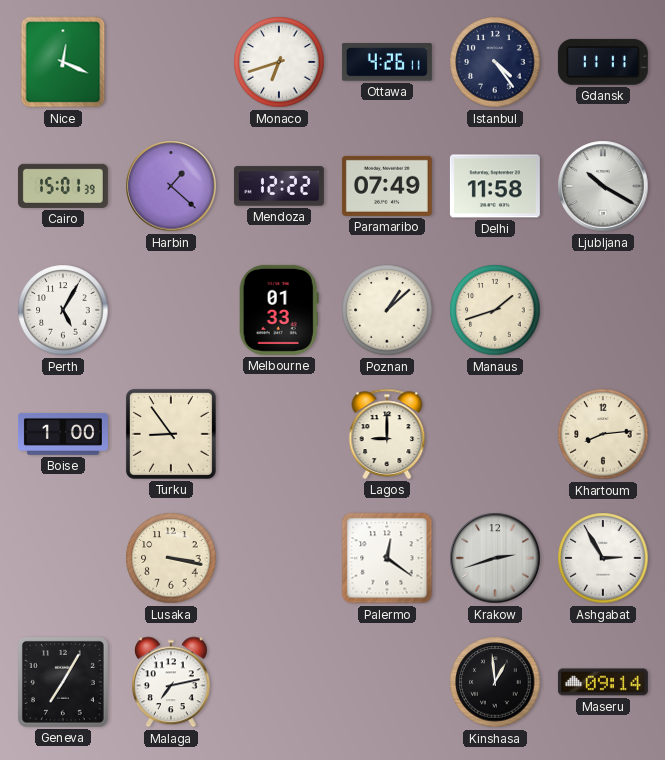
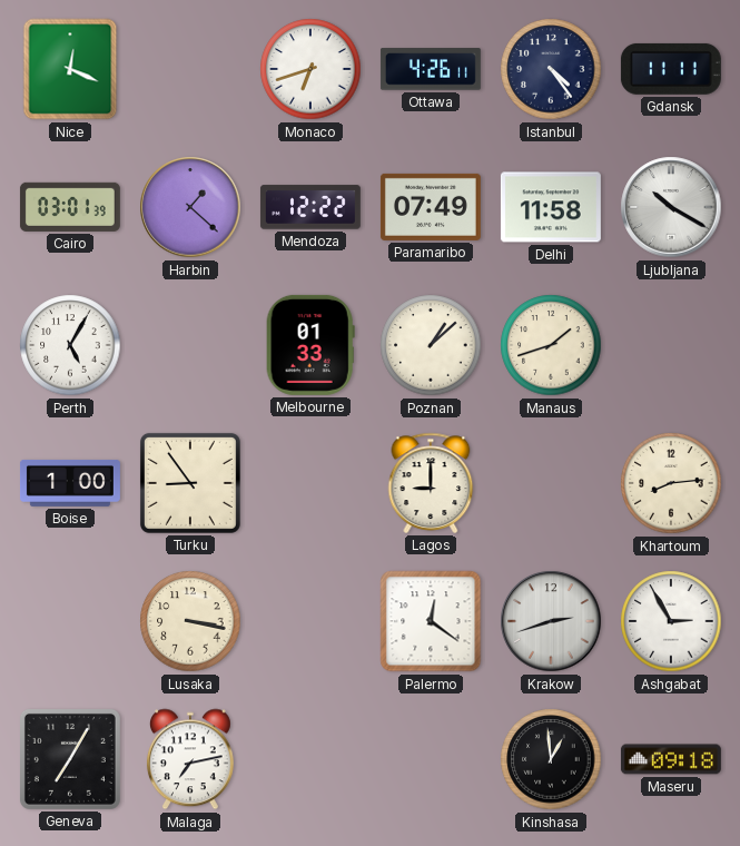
Cairo: 15:01 -> 03:01
Maseru: 09:14 -> 09:18
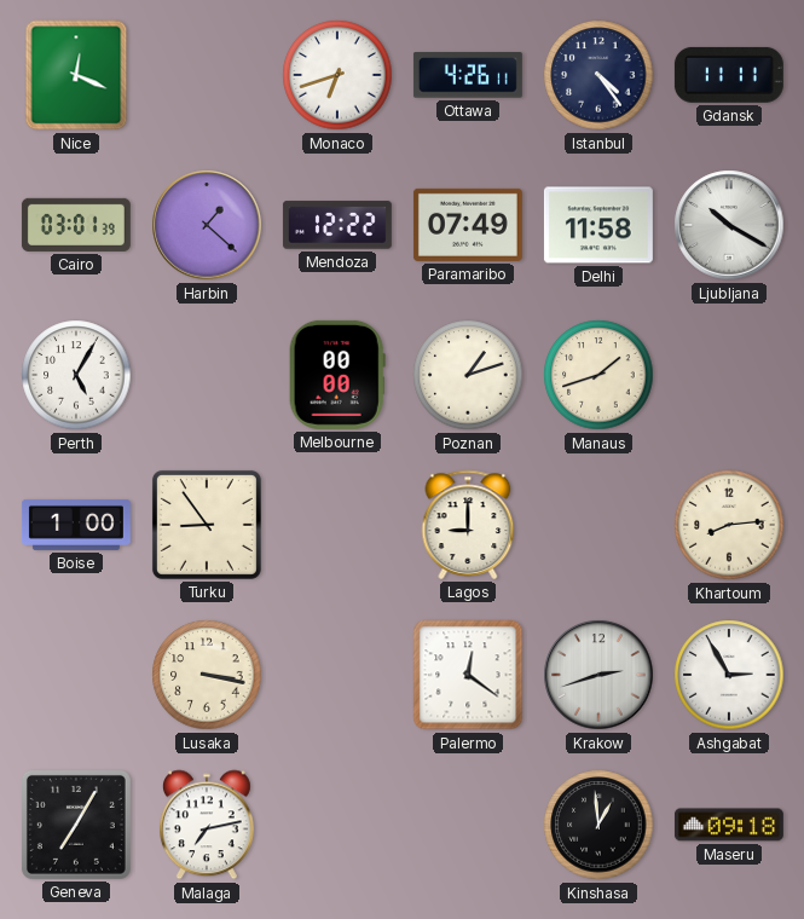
Melbourne: 01:33 -> 00:00
Poznan: 1:08 -> 1:12
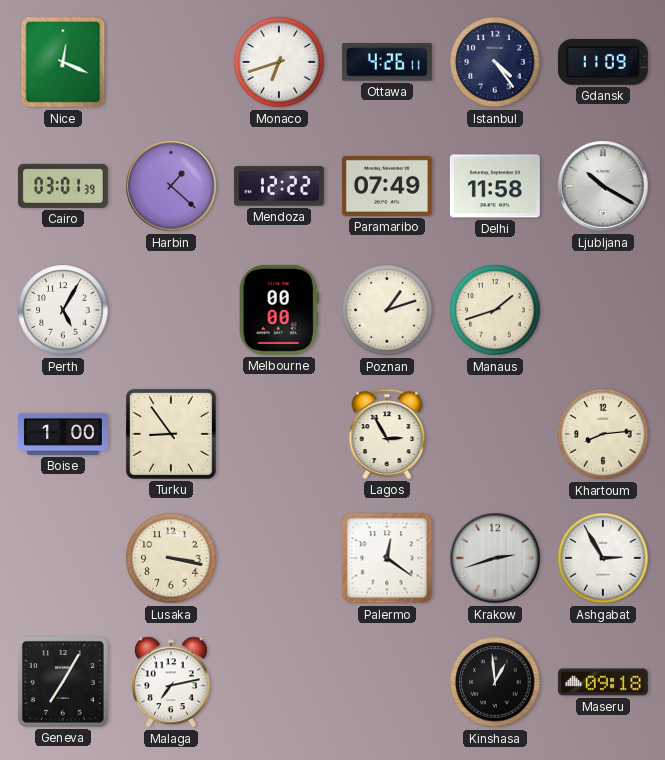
Gdansk: 11:11 -> 11:09
Lagos: 9:00 -> 2:55
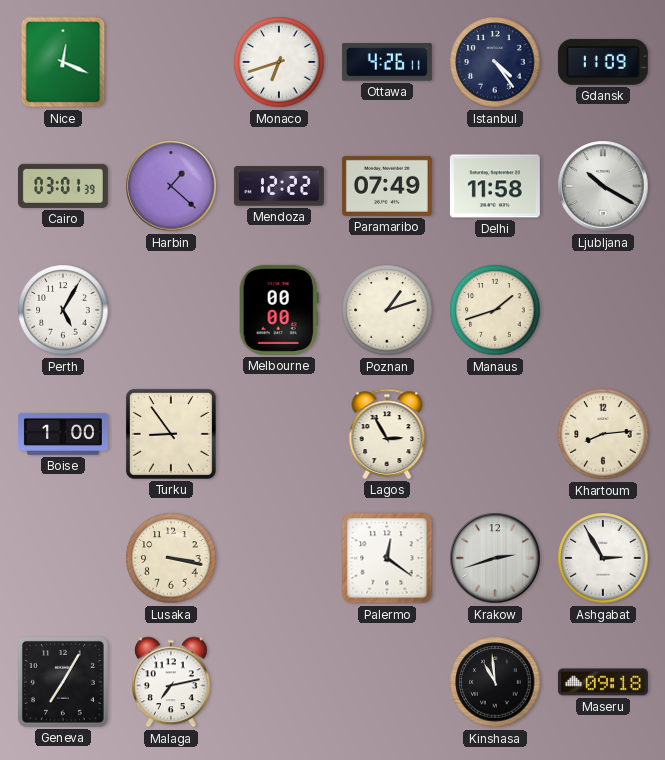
Kinshasa: 12:59 -> 10:59
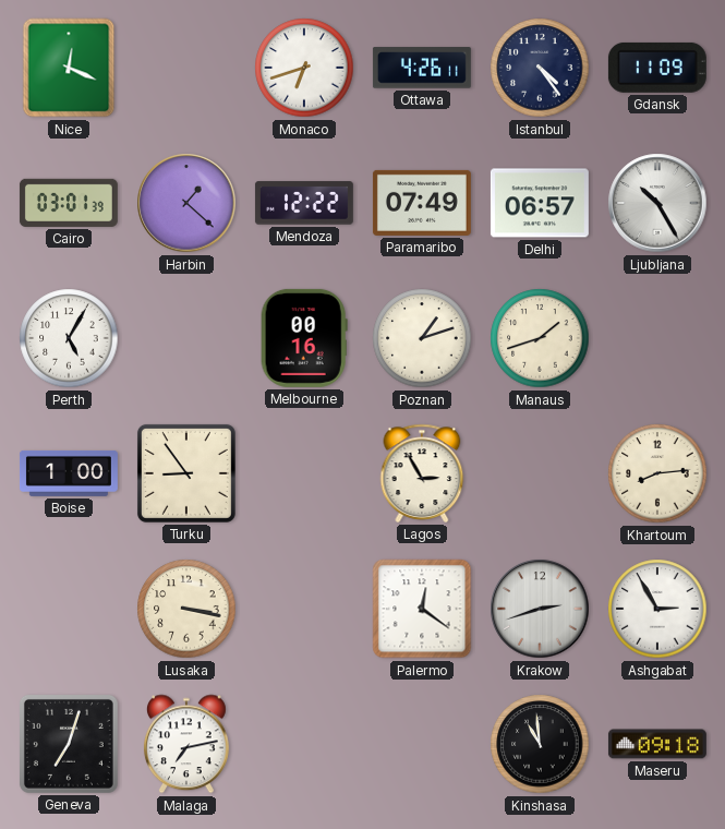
Delhi: 11:58 -> 06:57
Ljubljana: 10:20 -> 10:25
Melbourne: 00:00 -> 00:16
Geneva: 7:05 -> 7:03
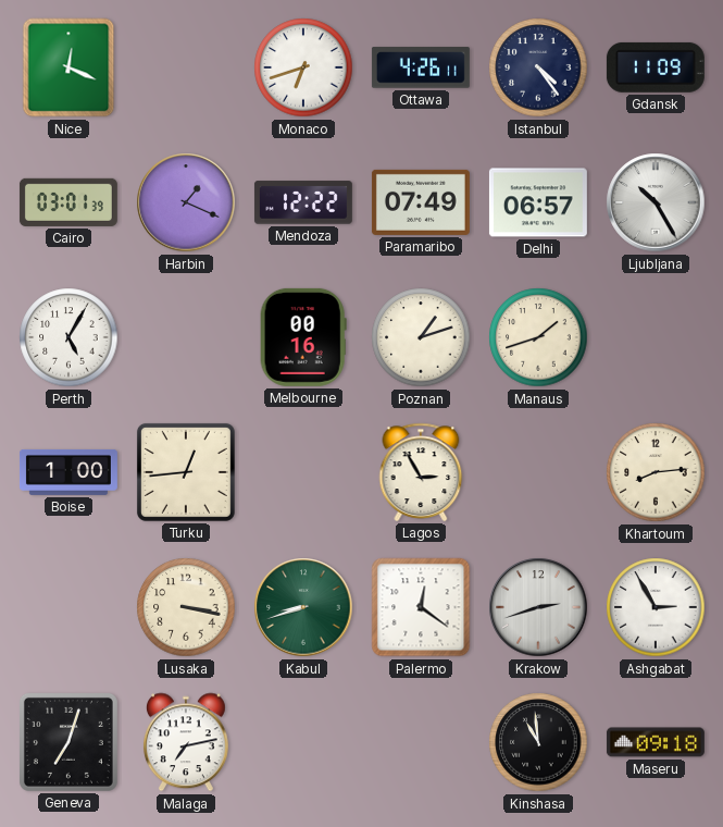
Harbin: 1:22 -> 1:19
Turku: 8:54 -> 12:44
Kabul: none -> 8:42
